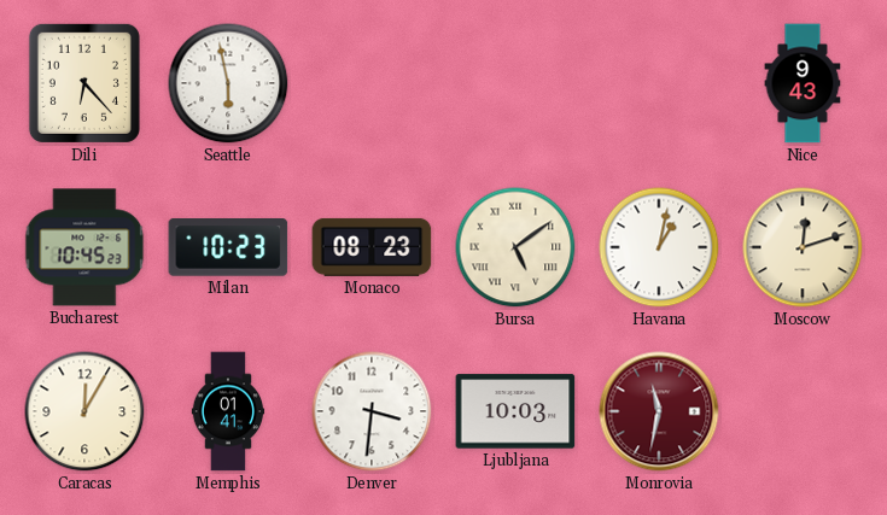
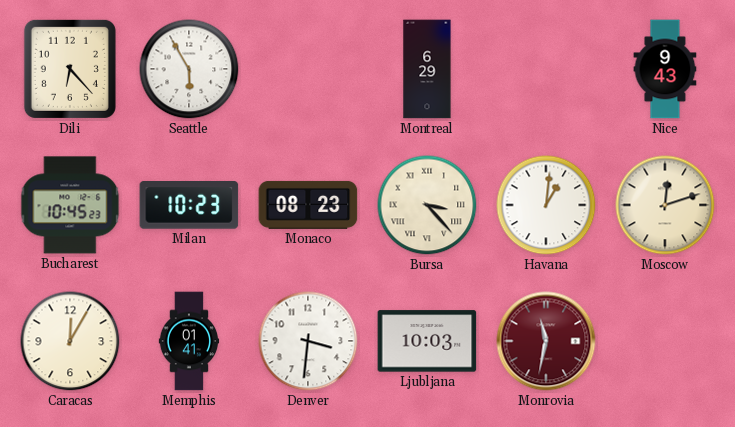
Seattle: 5:58 -> 5:55
Montreal: none -> 6:29
Bursa: 5:09 -> 3:23
Havana: 1:02 -> 1:01
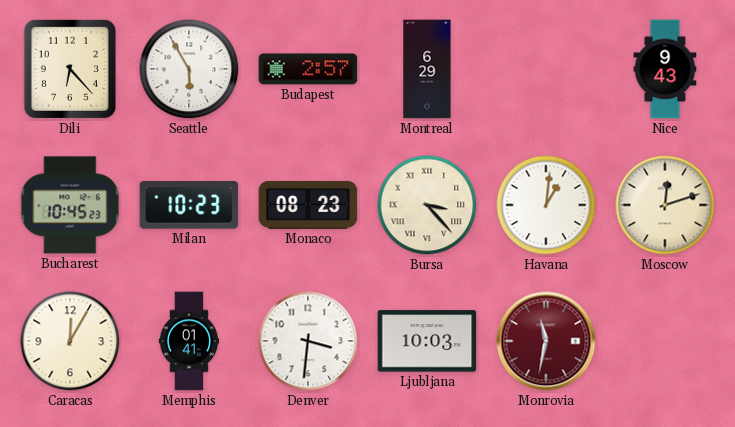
Budapest: none -> 2:57
